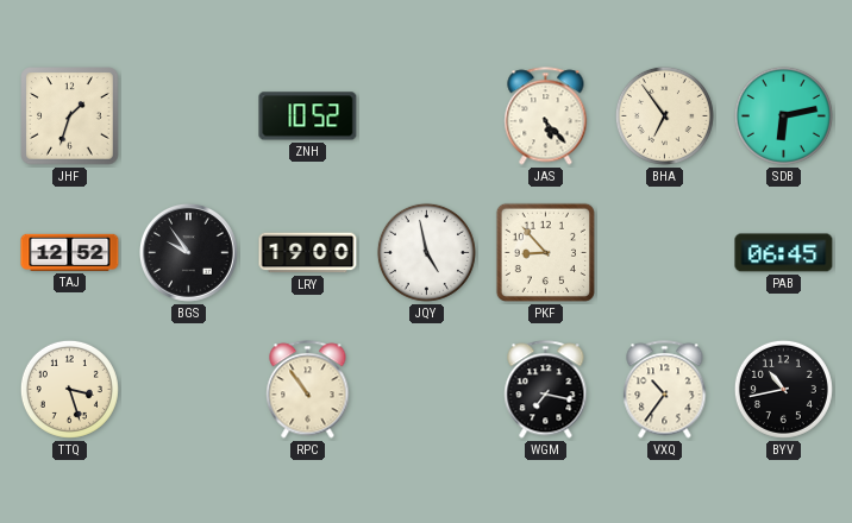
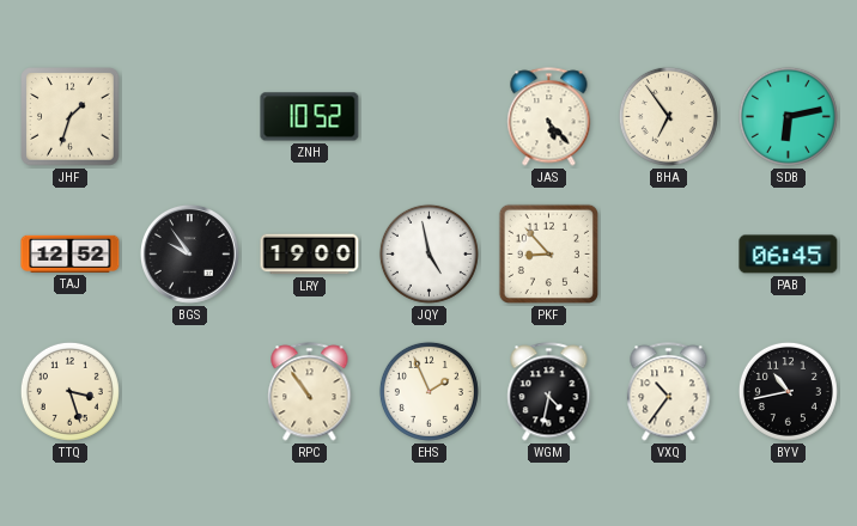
EHS: none -> 1:56
WGM: 7:17 -> 4:32
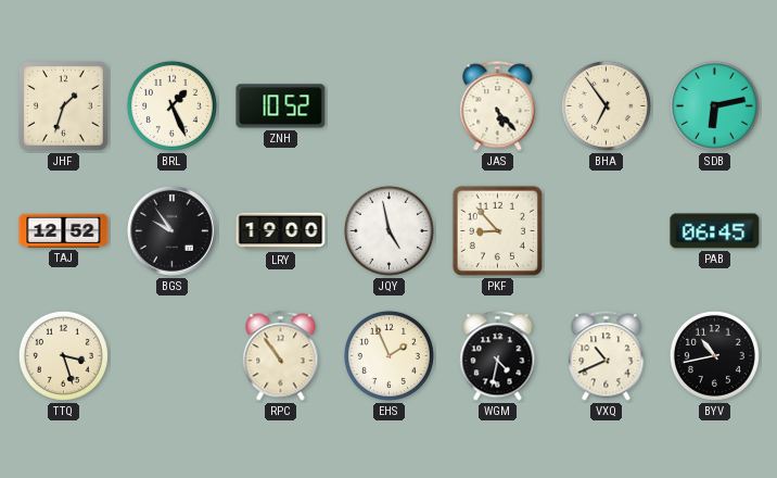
BRL: none -> 1:26
VXQ: 10:36 -> 10:41
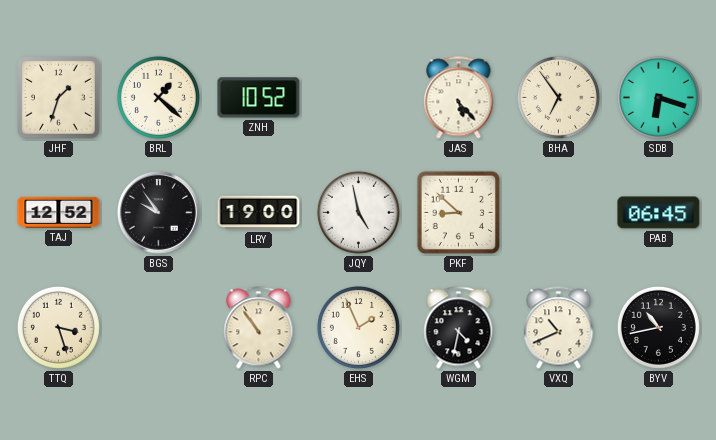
BRL: 1:26 -> 1:22
SDB: 6:13 -> 6:18
PKF: 8:53 -> 8:52
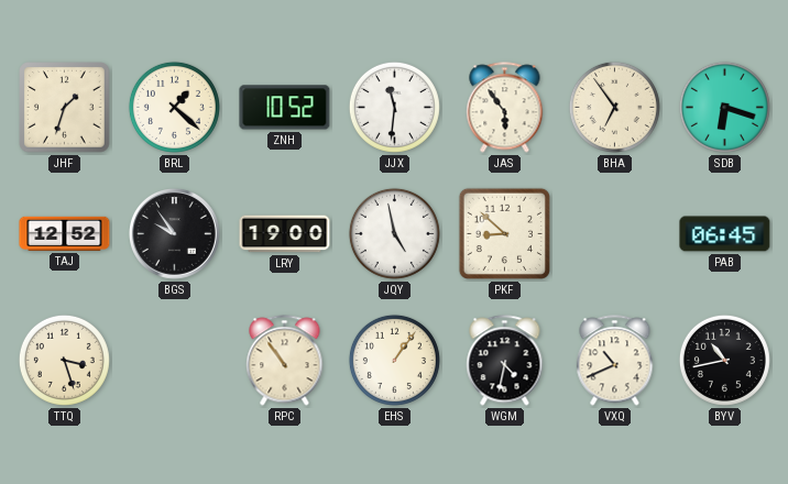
JJX: none -> 11:31
JAS: 5:23 -> 5:54
EHS: 1:56 -> 1:06
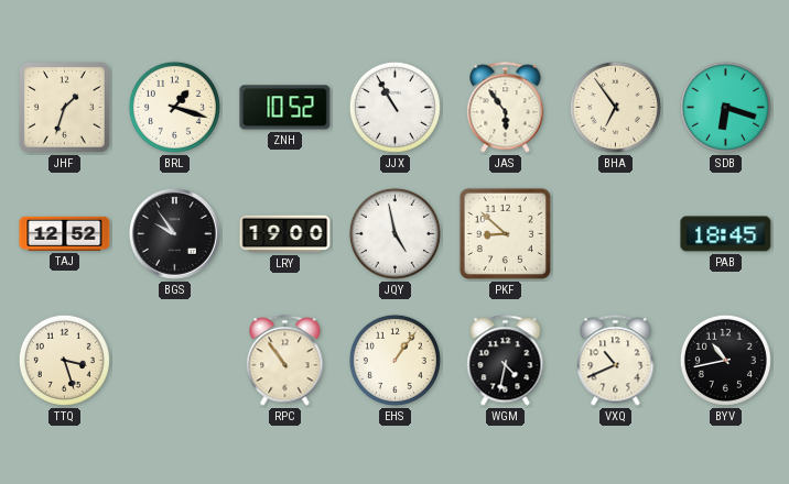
BRL: 1:22 -> 1:18
JJX: 11:31 -> 10:55
PAB: 06:45 -> 18:45
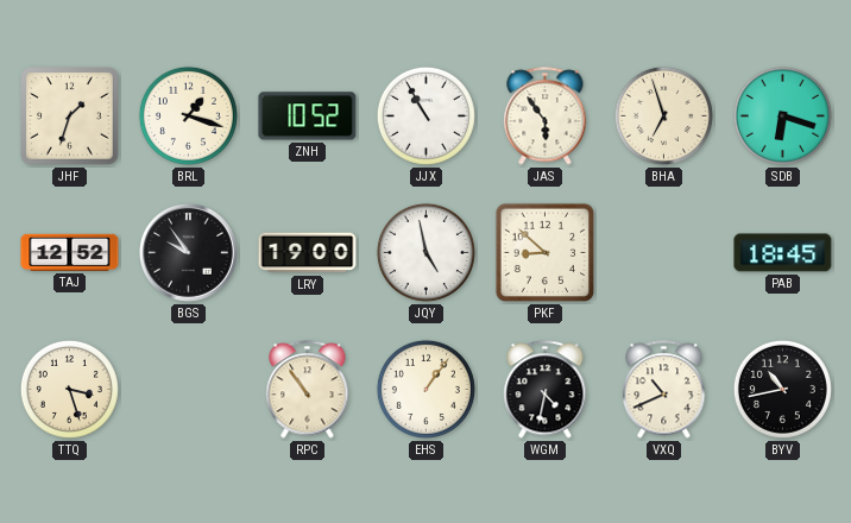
BHA: 6:54 -> 6:57
